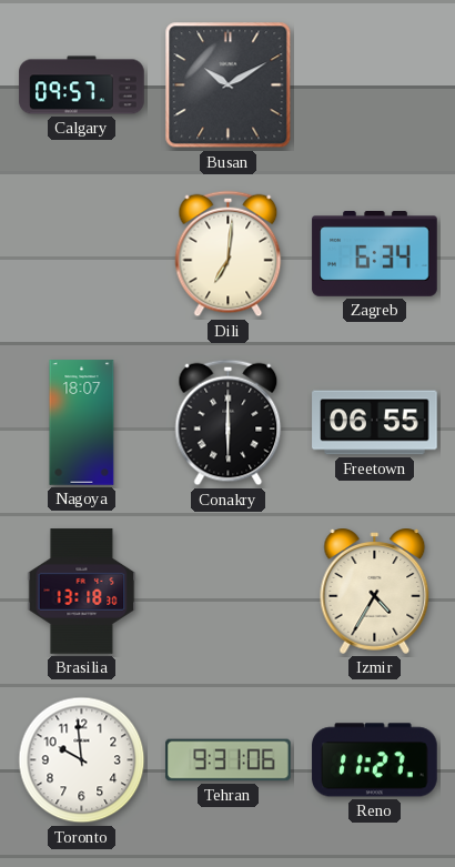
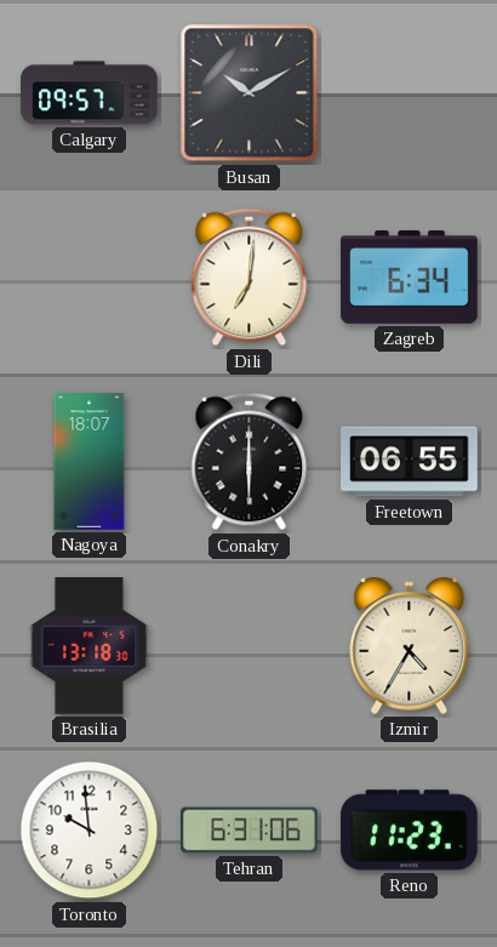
Tehran: 9:31 -> 6:31
Reno: 11:27 -> 11:23
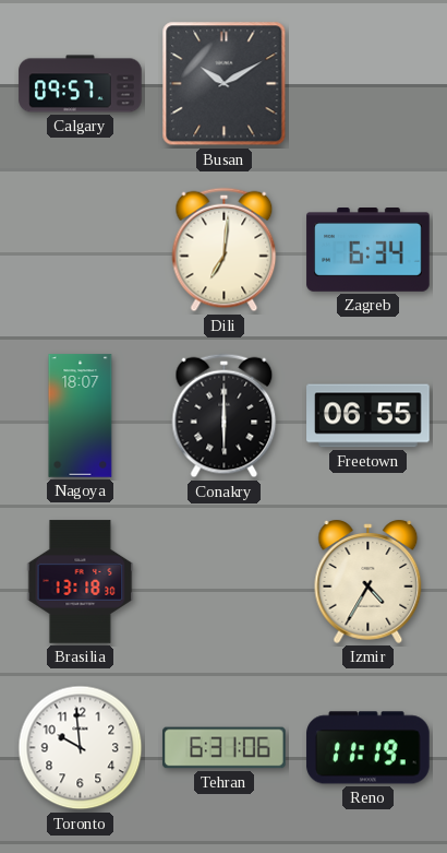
Reno: 11:23 -> 11:19
